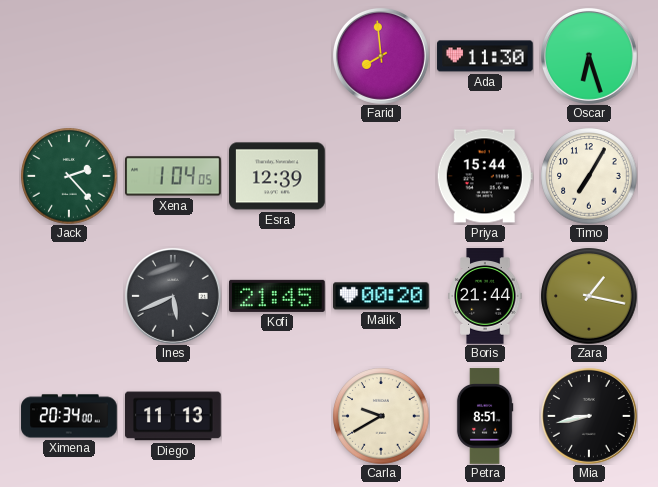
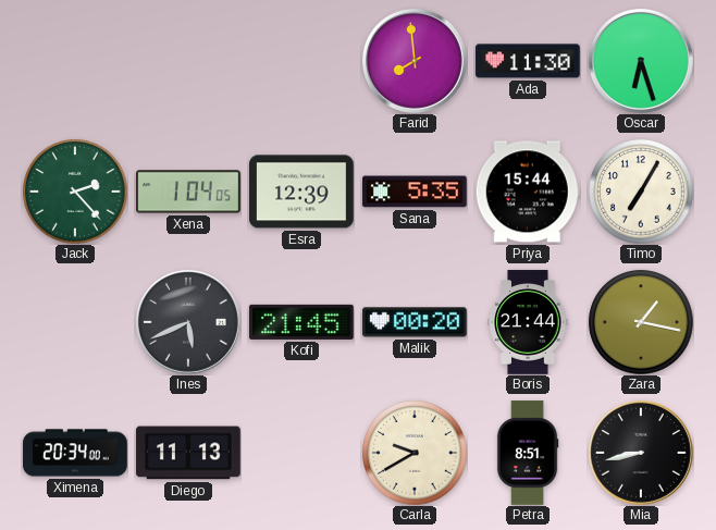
Sana: none -> 5:35
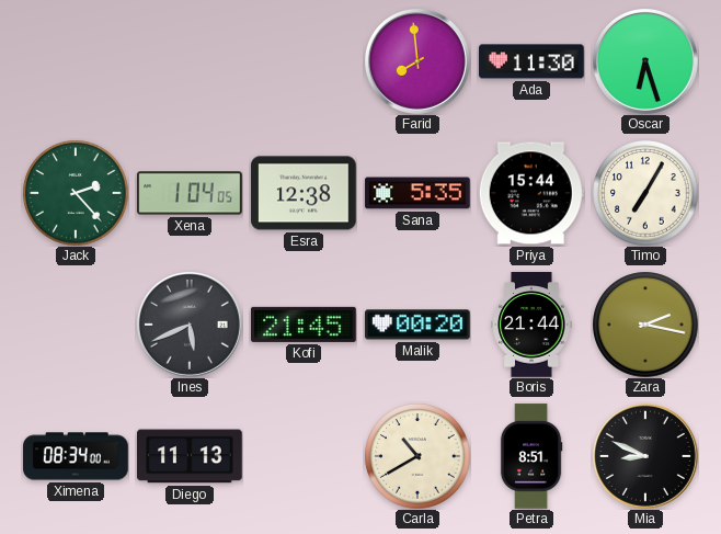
Esra: 12:39 -> 12:38
Zara: 1:17 -> 2:17
Ximena: 20:34 -> 08:34
Carla: 9:40 -> 10:40
Mia: 8:43 -> 8:49
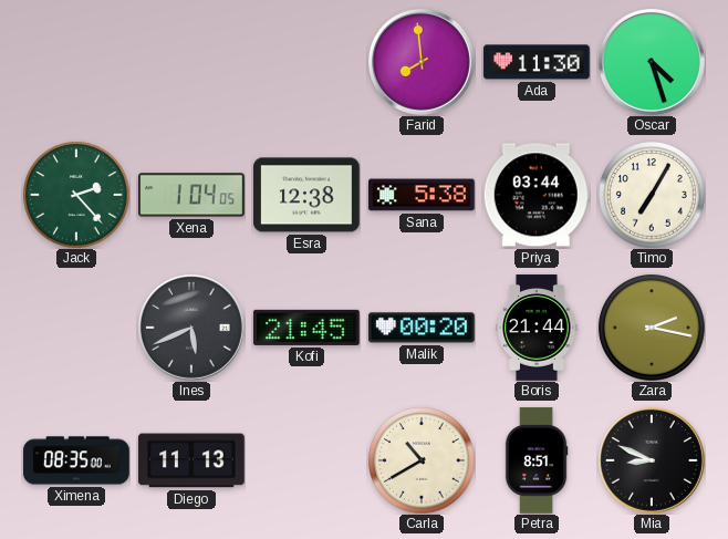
Oscar: 6:27 -> 4:27
Sana: 5:35 -> 5:38
Priya: 15:44 -> 03:44
Ximena: 08:34 -> 08:35
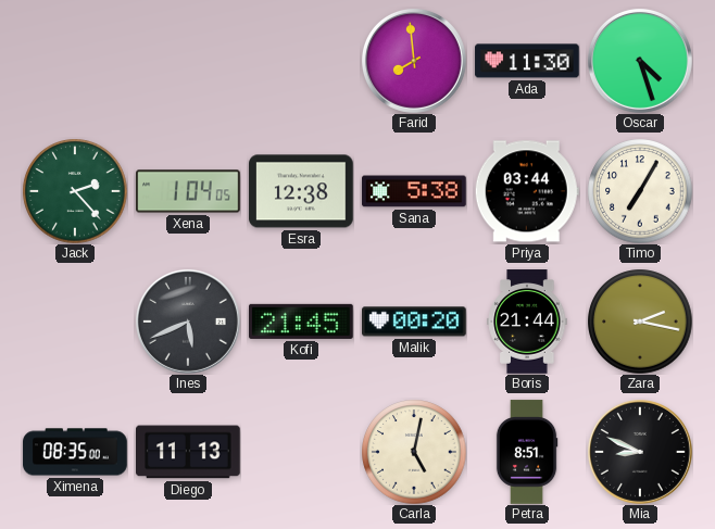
Carla: 10:40 -> 5:02
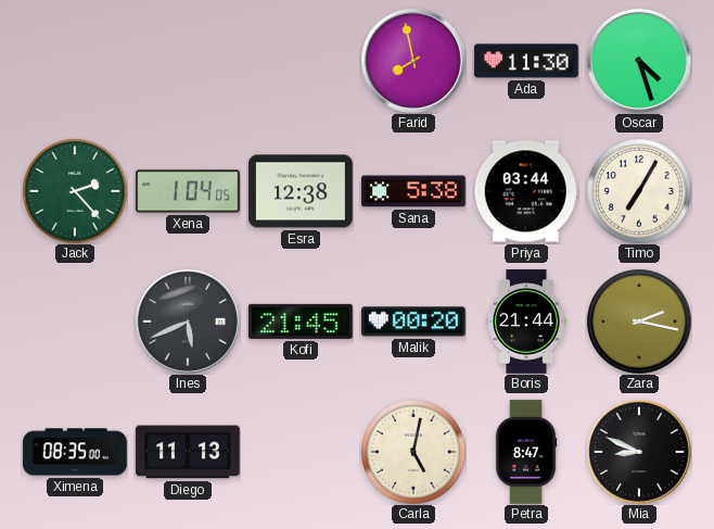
Farid: 7:59 -> 7:58
Petra: 8:51 -> 8:47
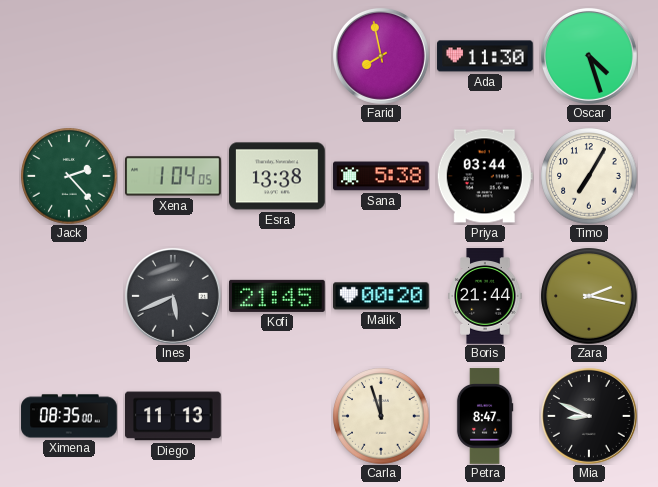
Esra: 12:38 -> 13:38
Carla: 5:02 -> 11:57
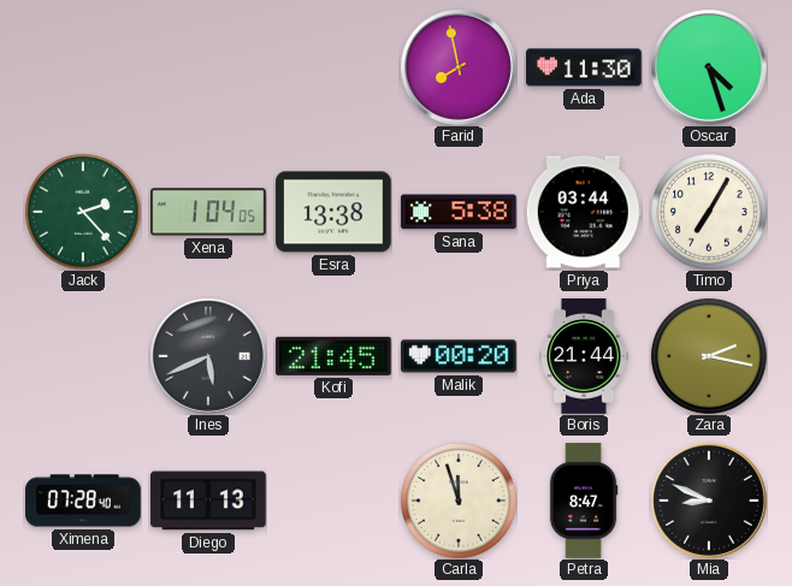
Ximena: 08:35 -> 07:28
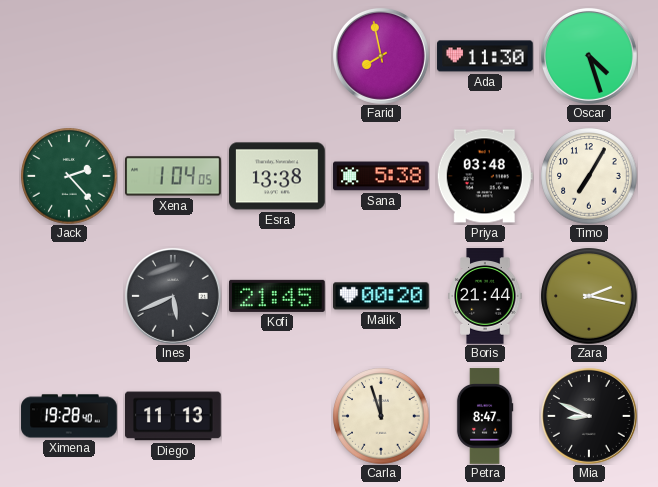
Priya: 03:44 -> 03:48
Ximena: 07:28 -> 19:28
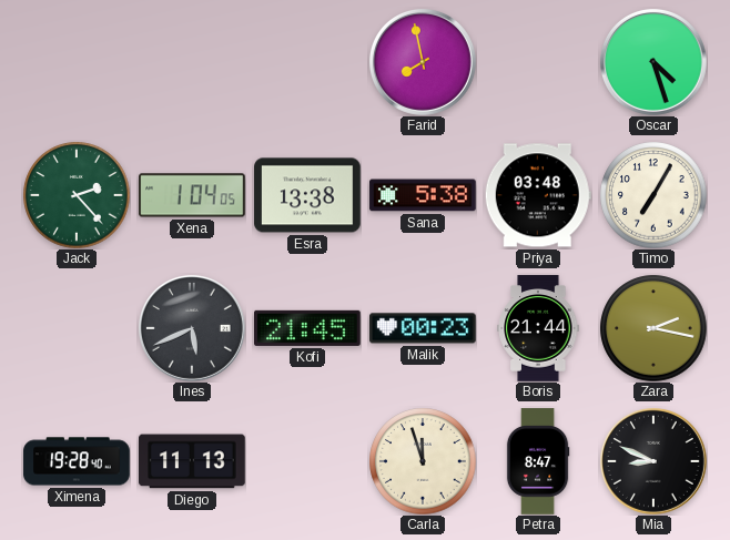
Ada: 11:30 -> none
Malik: 00:20 -> 00:23
